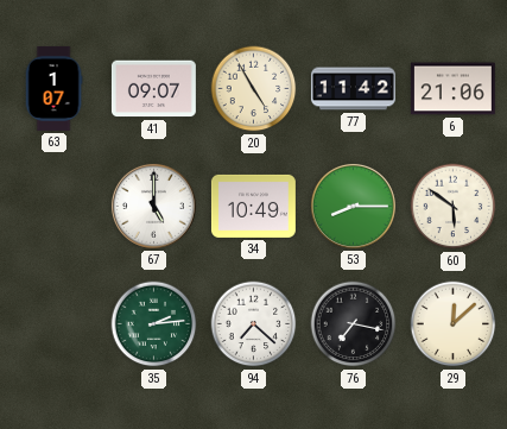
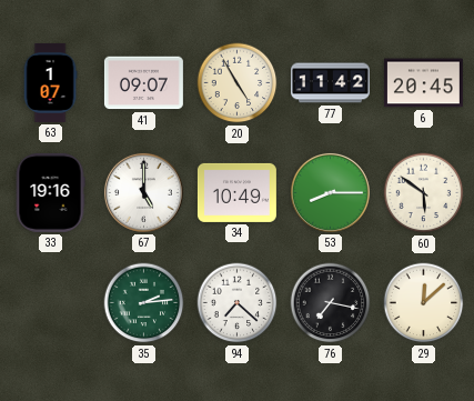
6: 21:06 -> 20:45
33: none -> 19:16
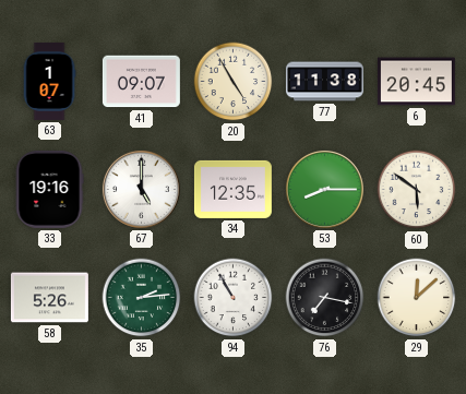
77: 11:42 -> 11:38
34: 10:49 -> 12:35
58: none -> 5:26
94: 7:22 -> 10:55
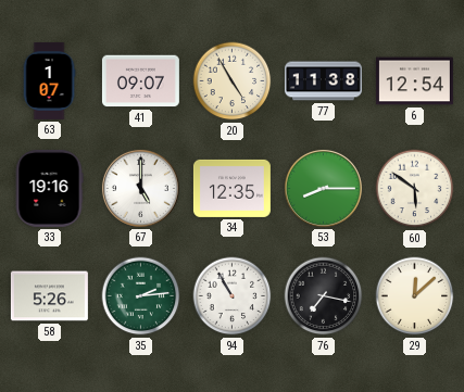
6: 20:45 -> 12:54
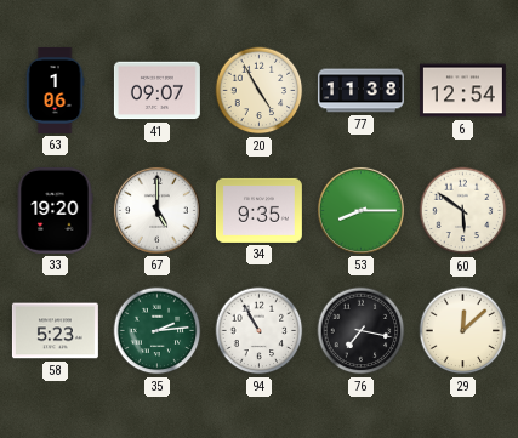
63: 1:07 -> 1:06
33: 19:16 -> 19:20
34: 12:35 -> 9:35
58: 5:26 -> 5:23
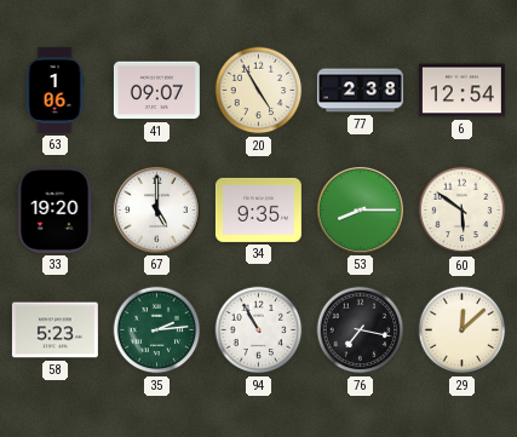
77: 11:38 -> 2:38
